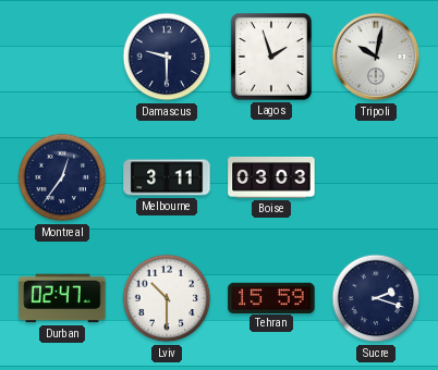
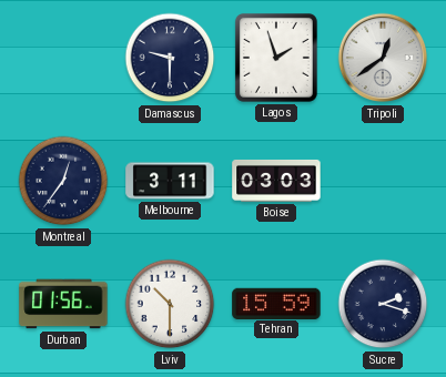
Tripoli: 10:02 -> 12:39
Durban: 02:47 -> 01:56
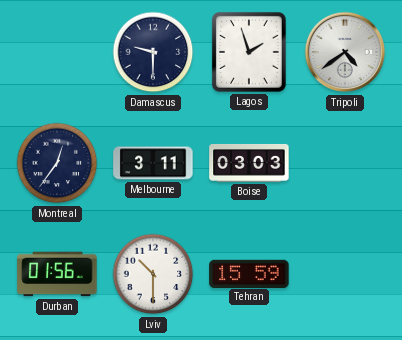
Tripoli: 12:39 -> 4:39
Sucre: 2:18 -> none
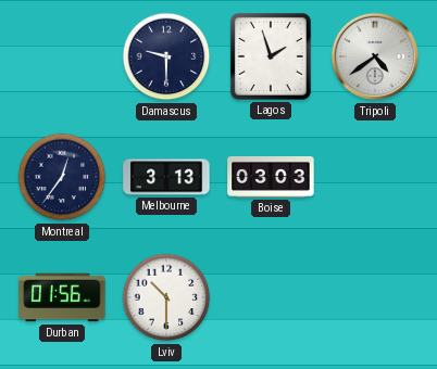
Melbourne: 3:11 -> 3:13
Tehran: 15:59 -> none
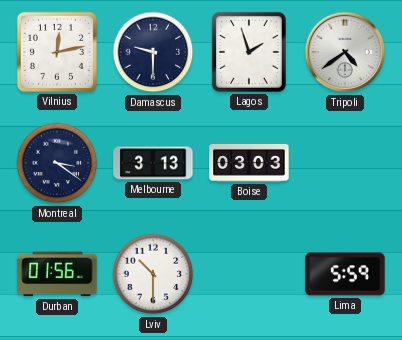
Vilnius: none -> 12:13
Montreal: 12:36 -> 3:21
Lima: none -> 5:59
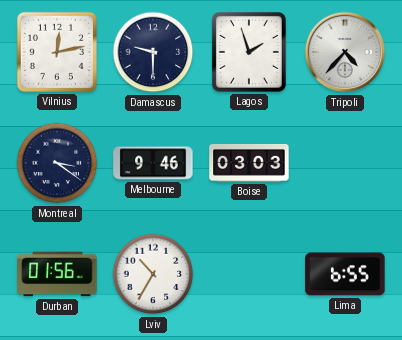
Tripoli: 4:39 -> 4:37
Melbourne: 3:13 -> 9:46
Lviv: 10:30 -> 10:35
Lima: 5:59 -> 6:55
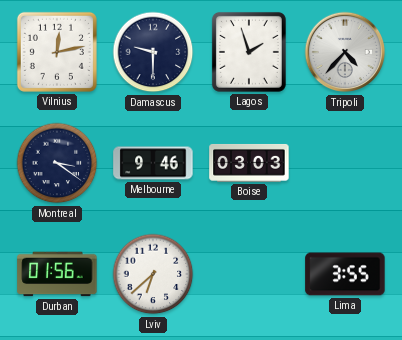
Lviv: 10:35 -> 6:38
Lima: 6:55 -> 3:55
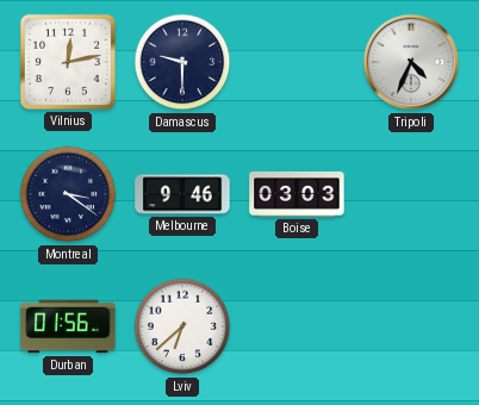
Lagos: 1:57 -> none
Tripoli: 4:37 -> 4:34
Lima: 3:55 -> none
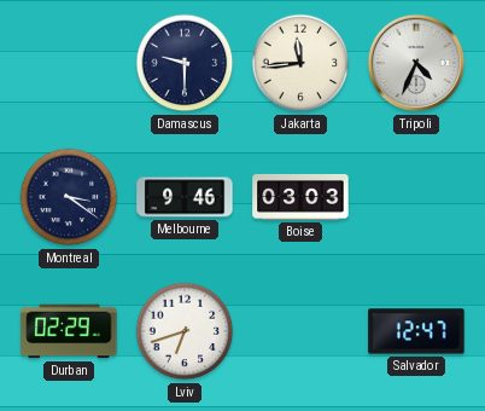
Vilnius: 12:13 -> none
Jakarta: none -> 11:44
Durban: 01:56 -> 02:29
Lviv: 6:38 -> 6:42
Salvador: none -> 12:47
